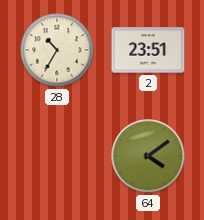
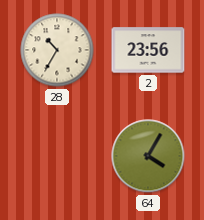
2: 23:51 -> 23:56
64: 4:09 -> 4:05
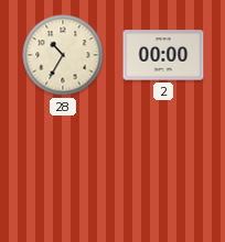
2: 23:56 -> 00:00
64: 4:05 -> none
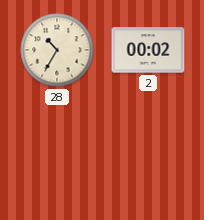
2: 00:00 -> 00:02
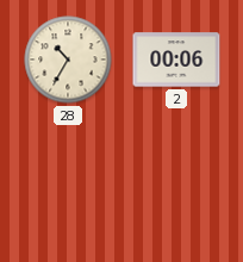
2: 00:02 -> 00:06
